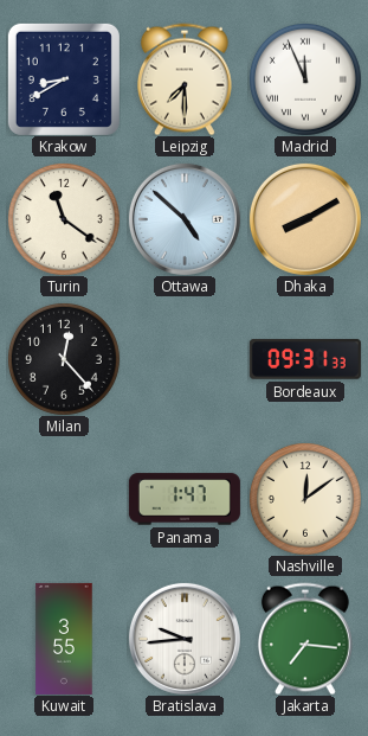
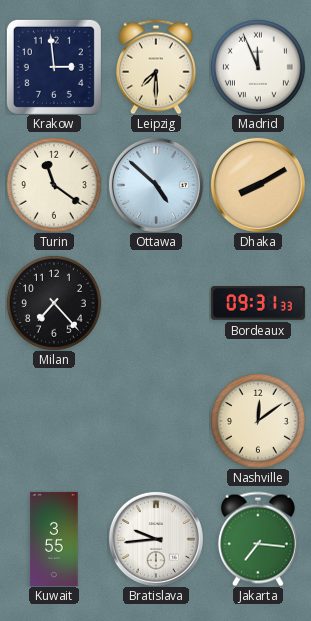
Krakow: 8:40 -> 2:59
Milan: 12:23 -> 7:23
Panama: 1:47 -> none
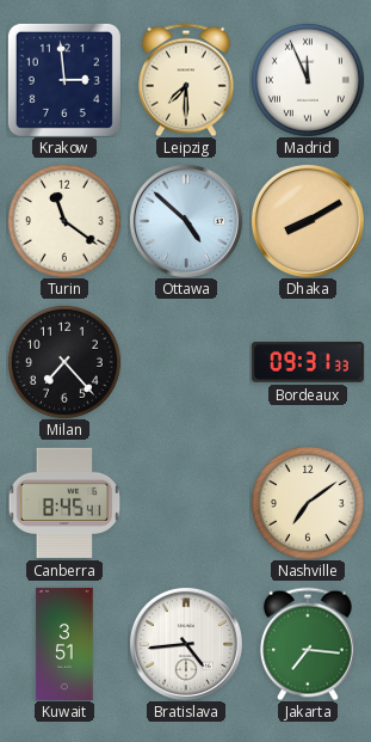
Canberra: none -> 8:45
Nashville: 12:09 -> 7:09
Kuwait: 3:55 -> 3:51
Bratislava: 9:44 -> 4:44
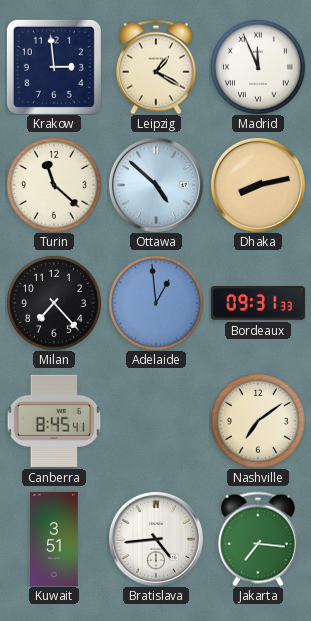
Leipzig: 7:30 -> 1:20
Turin: 11:21 -> 11:22
Dhaka: 8:10 -> 8:13
Adelaide: none -> 12:59
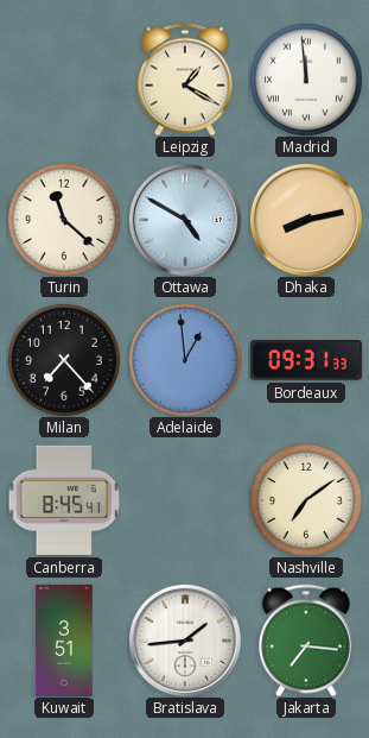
Krakow: 2:59 -> none
Madrid: 11:56 -> 11:59
Ottawa: 4:52 -> 4:50
Bratislava: 4:44 -> 1:44
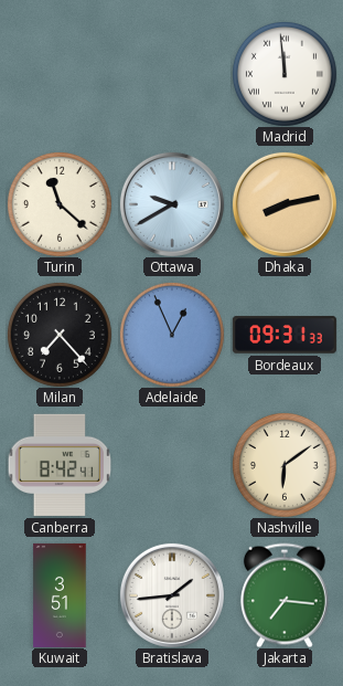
Leipzig: 1:20 -> none
Ottawa: 4:50 -> 9:40
Adelaide: 12:59 -> 12:56
Canberra: 8:45 -> 8:42
Nashville: 7:09 -> 6:09
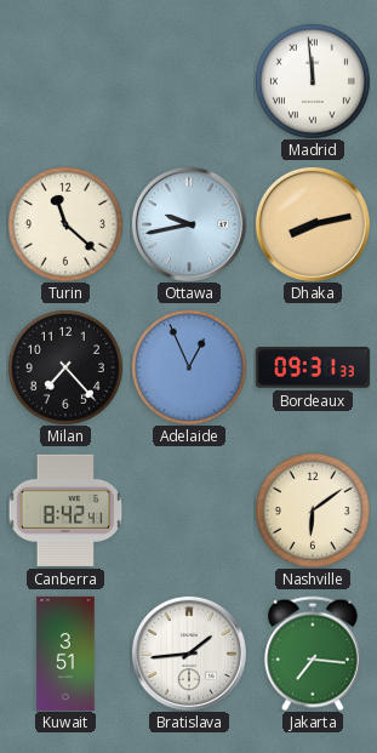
Ottawa: 9:40 -> 9:43
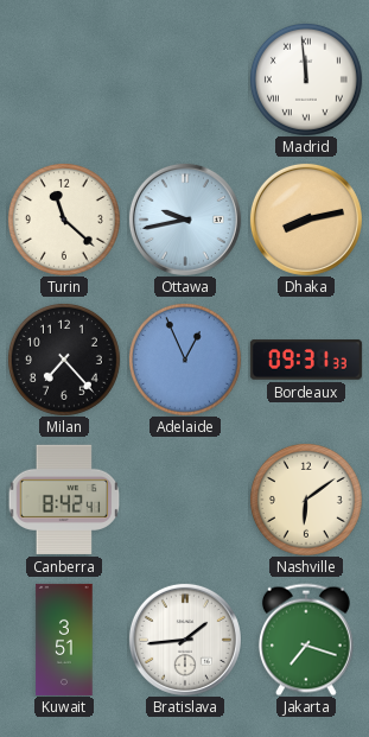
Jakarta: 7:16 -> 7:18
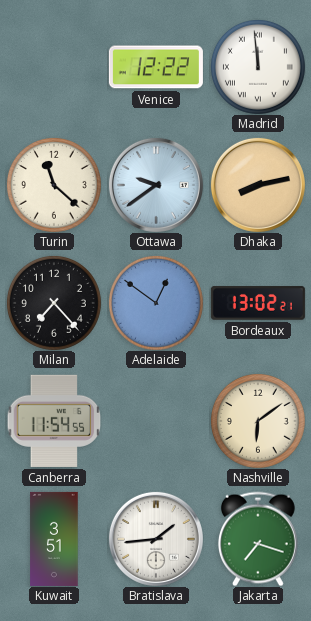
Venice: none -> 12:22
Ottawa: 9:43 -> 9:39
Adelaide: 12:56 -> 12:51
Bordeaux: 09:31 -> 13:02
Canberra: 8:42 -> 11:54
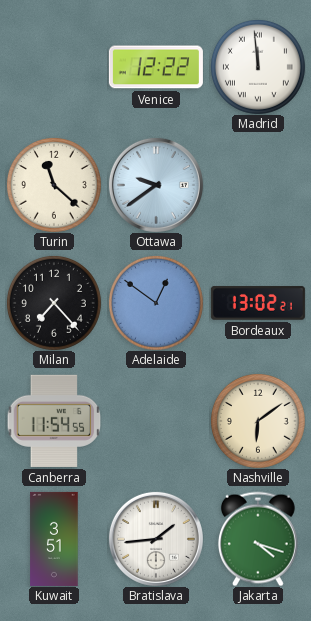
Dhaka: 8:13 -> none
Jakarta: 7:18 -> 4:18
